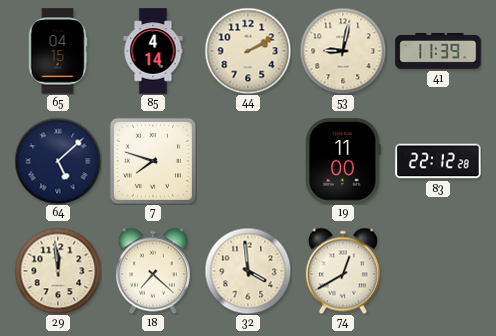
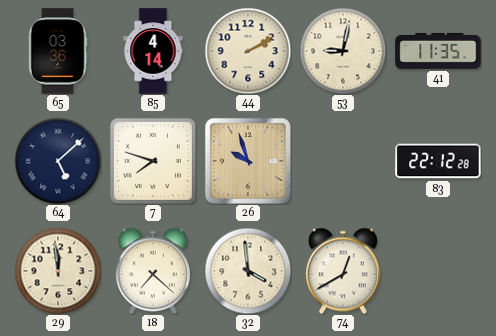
65: 04:15 -> 03:36
41: 11:39 -> 11:35
26: none -> 9:57
19: 11:00 -> none
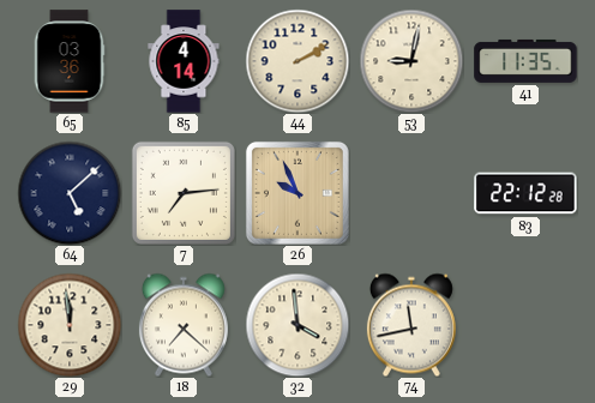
7: 7:48 -> 7:14
26: 9:57 -> 9:56
74: 12:40 -> 11:43
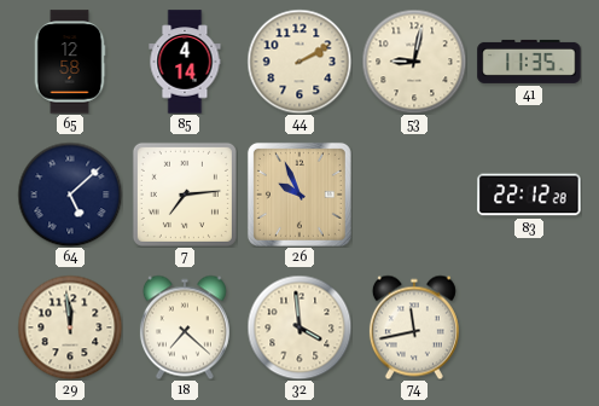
65: 03:36 -> 12:58
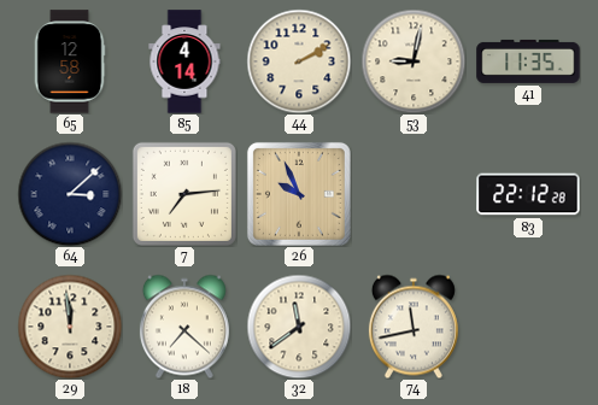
64: 5:08 -> 3:08
32: 3:59 -> 11:39
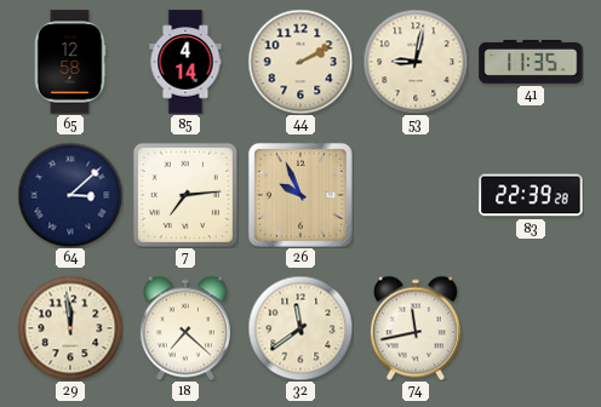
83: 22:12 -> 22:39
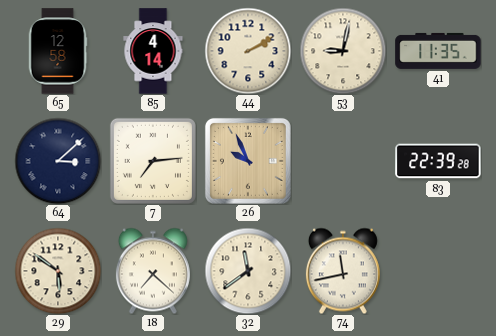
29: 11:59 -> 5:51
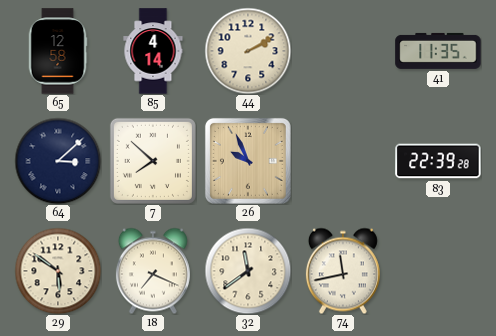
53: 9:02 -> none
7: 7:14 -> 7:52
18: 7:22 -> 7:19
